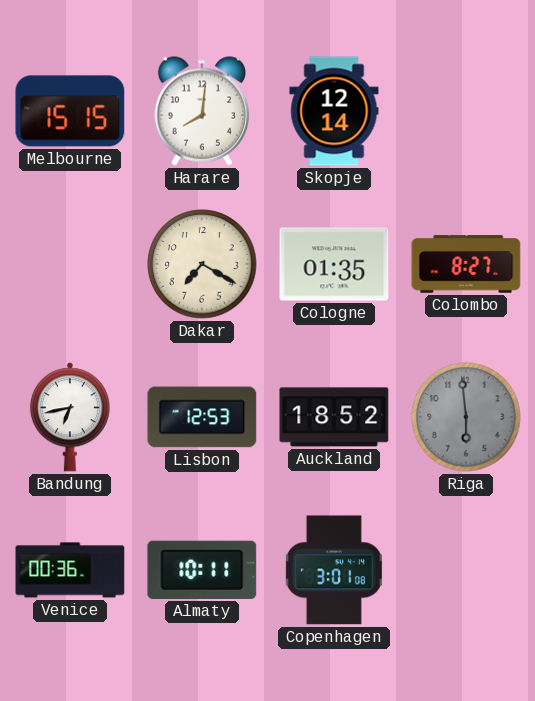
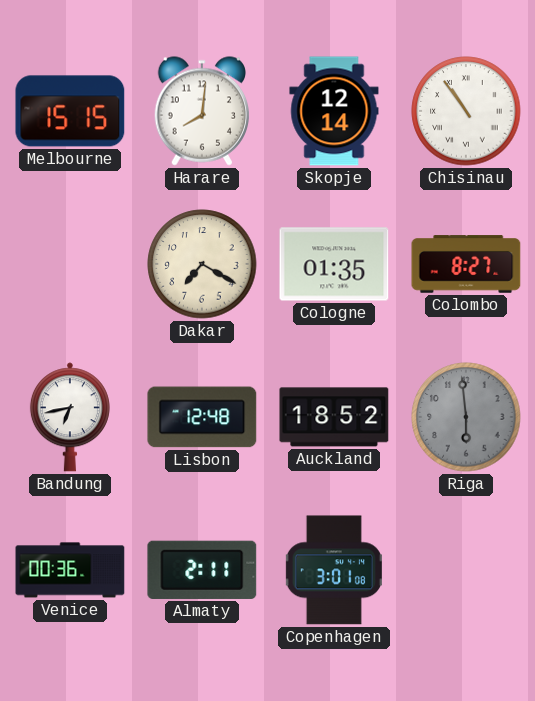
Chisinau: none -> 10:54
Lisbon: 12:53 -> 12:48
Almaty: 10:11 -> 2:11
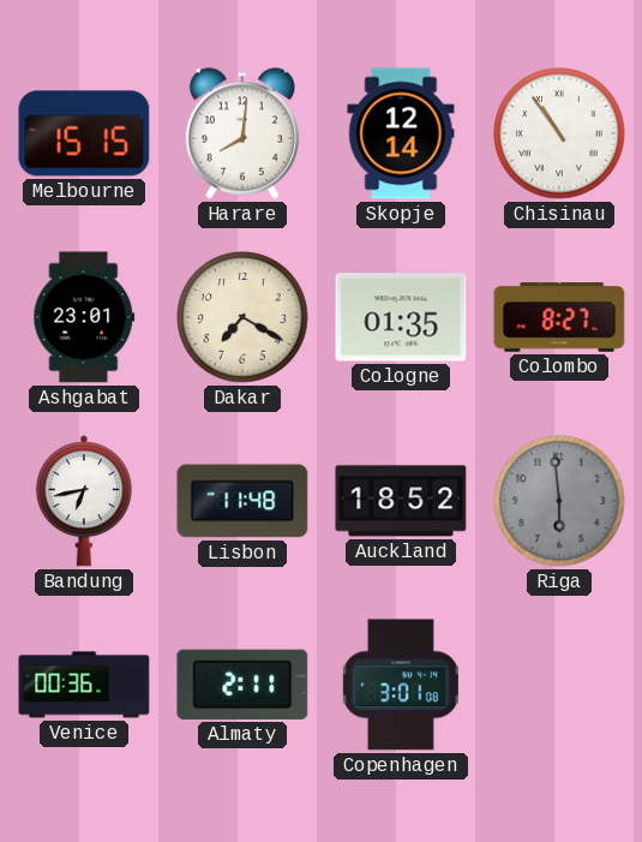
Ashgabat: none -> 23:01
Lisbon: 12:48 -> 11:48
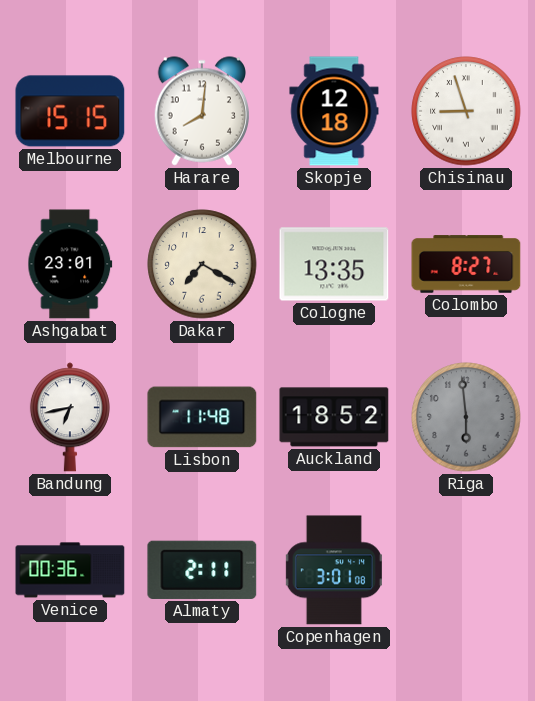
Skopje: 12:14 -> 12:18
Chisinau: 10:54 -> 8:57
Cologne: 01:35 -> 13:35
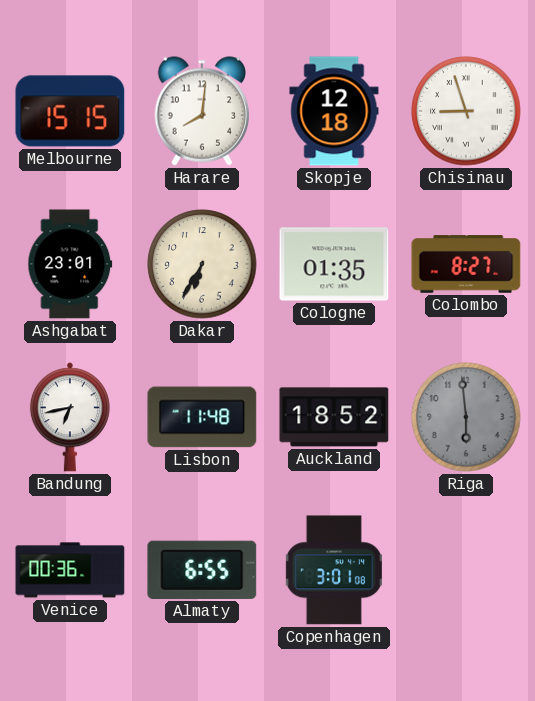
Dakar: 7:20 -> 6:35
Cologne: 13:35 -> 01:35
Almaty: 2:11 -> 6:55
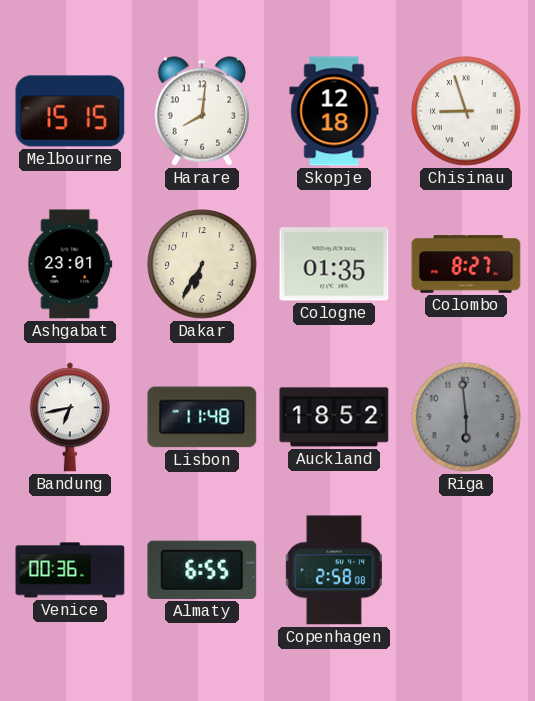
Copenhagen: 3:01 -> 2:58
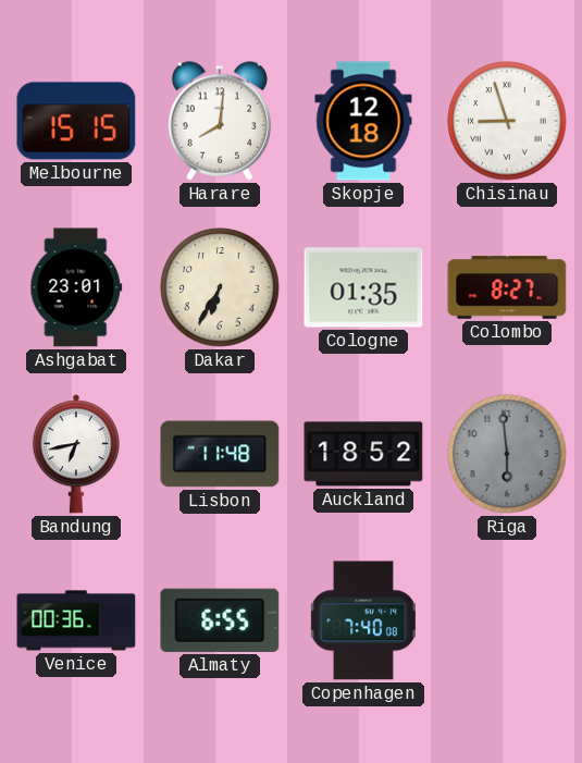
Copenhagen: 2:58 -> 7:40
